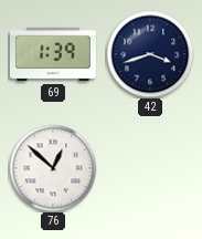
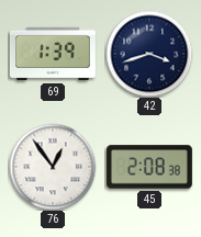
76: 12:52 -> 12:54
45: none -> 2:08
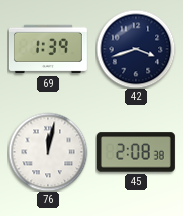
76: 12:54 -> 12:02
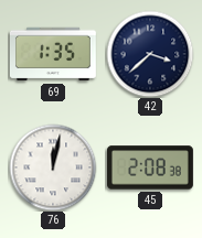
69: 1:39 -> 1:35
42: 3:42 -> 3:38
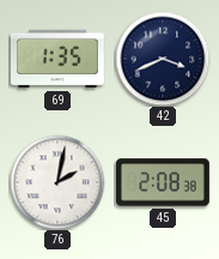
42: 3:38 -> 3:41
76: 12:02 -> 2:02
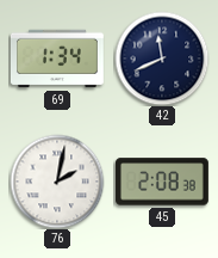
69: 1:35 -> 1:34
42: 3:41 -> 11:41
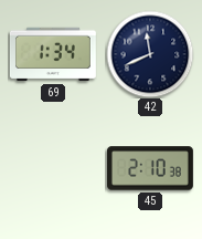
76: 2:02 -> none
45: 2:08 -> 2:10
